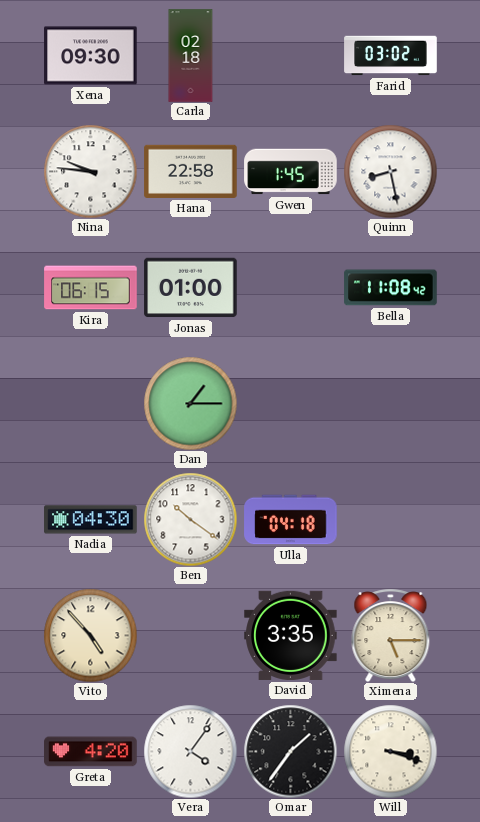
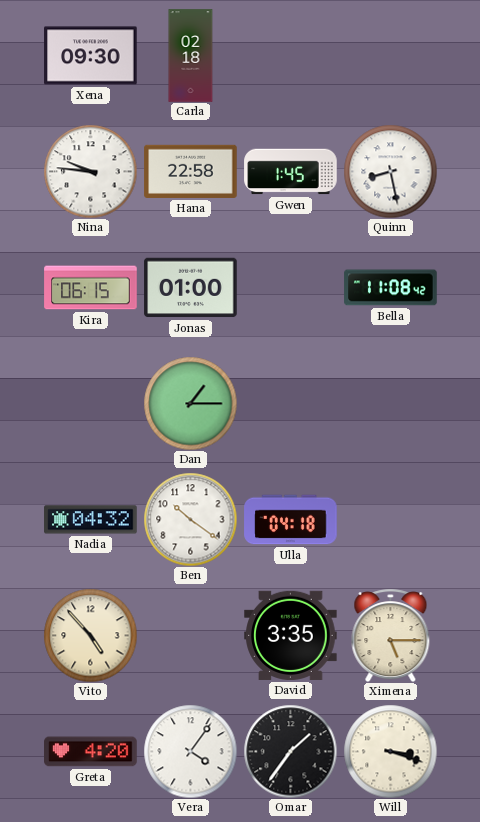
Farid: 03:02 -> none
Nadia: 04:30 -> 04:32
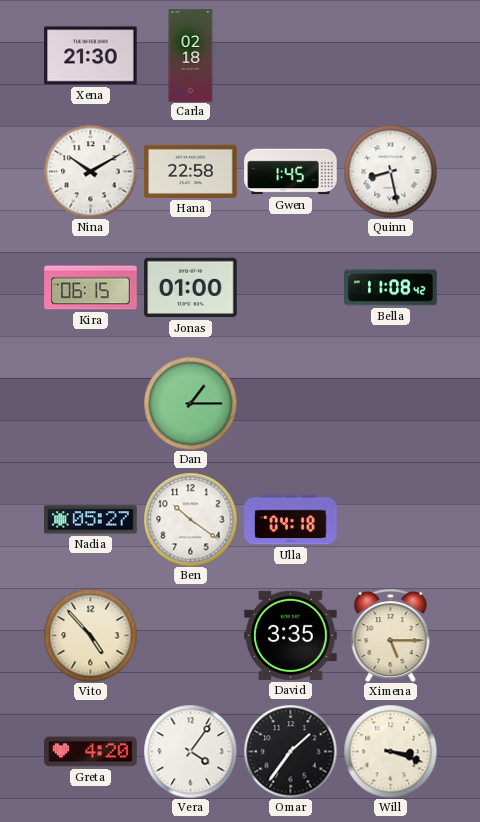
Xena: 09:30 -> 21:30
Nina: 9:46 -> 10:10
Nadia: 04:32 -> 05:27
